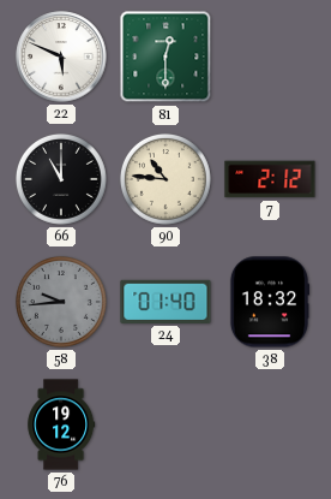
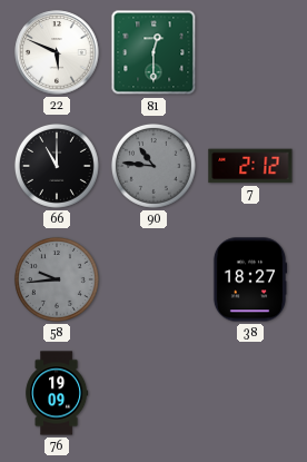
90 dial: cream -> grey
24: 01:40 -> none
38: 18:32 -> 18:27
76: 19:12 -> 19:09
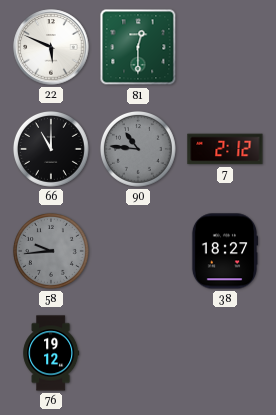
76: 19:09 -> 19:12
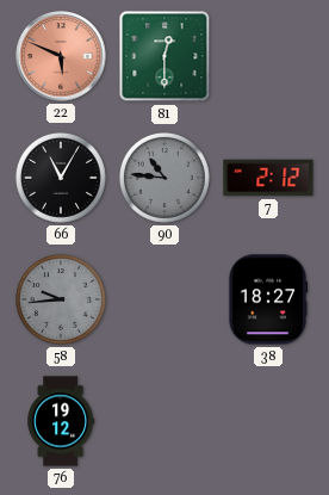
22 dial: white -> salmon
66: 11:00 -> 11:05
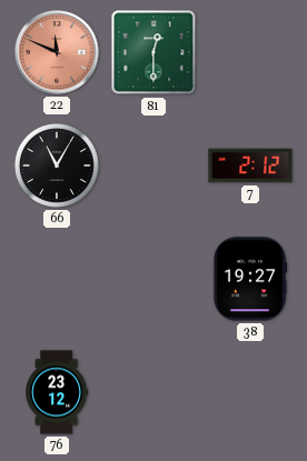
22: 5:49 -> 11:49
90: 10:46 -> none
58: 9:44 -> none
38: 18:27 -> 19:27
76: 19:12 -> 23:12
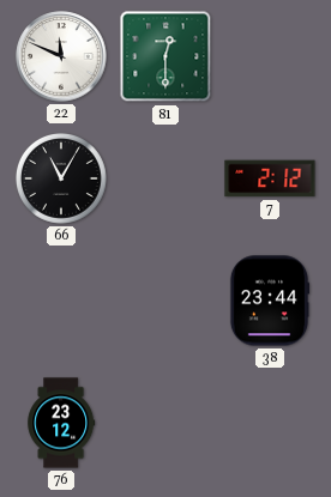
22 dial: salmon -> white
38: 19:27 -> 23:44
